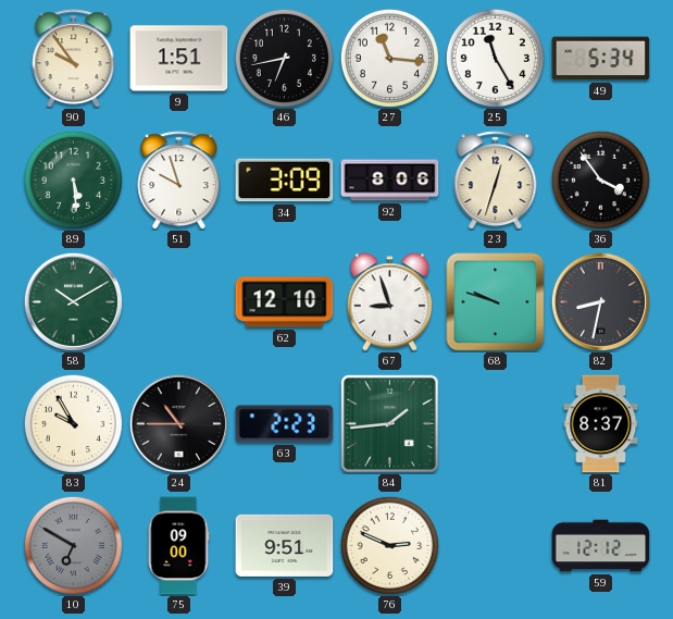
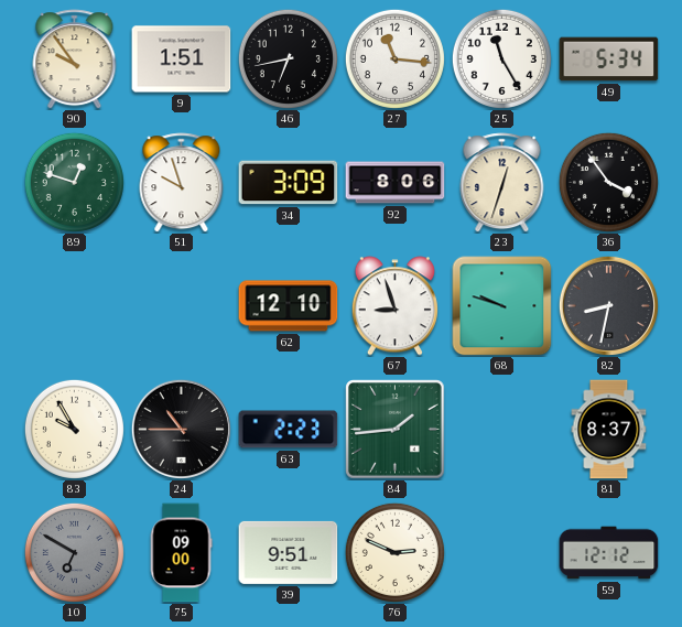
89: 5:29 -> 12:48
58: 10:10 -> none
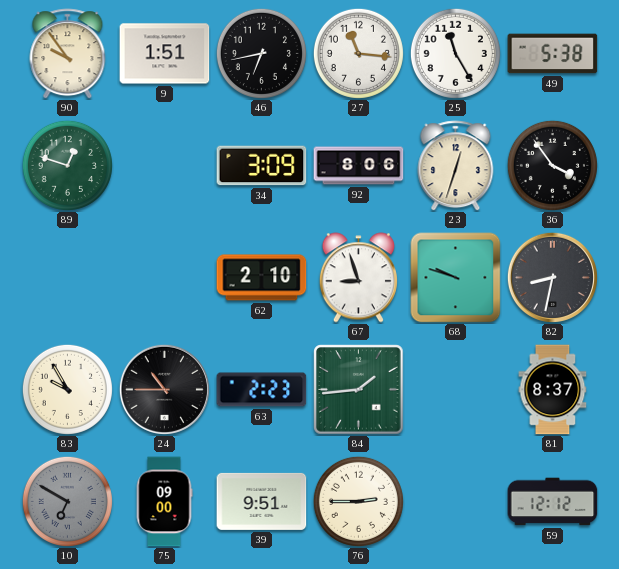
49: 5:34 -> 5:38
51: 9:57 -> none
62: 12:10 -> 2:10
76: 2:49 -> 2:45
